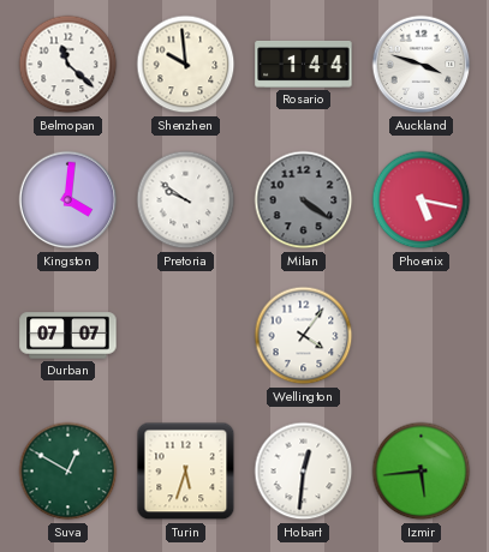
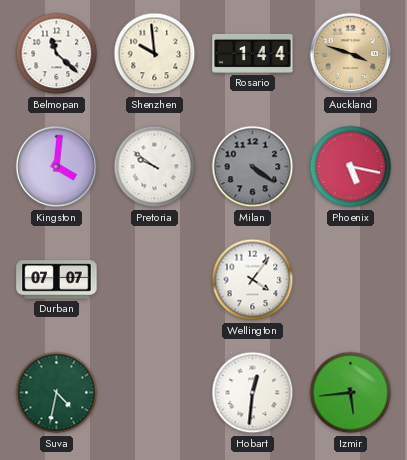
Auckland dial: white -> champagne
Suva: 12:50 -> 4:32
Turin: 5:33 -> none
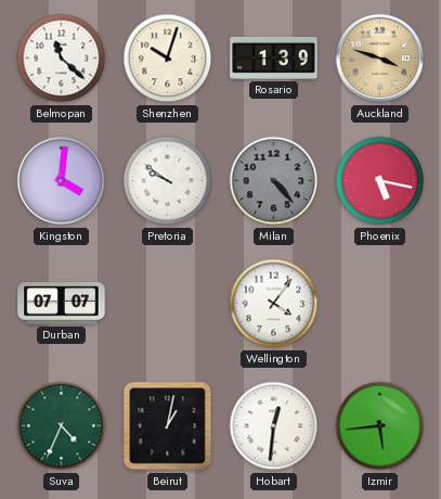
Shenzhen: 9:59 -> 10:03
Rosario: 1:44 -> 1:39
Milan: 4:21 -> 4:23
Suva: 4:32 -> 4:34
Beirut: none -> 1:02
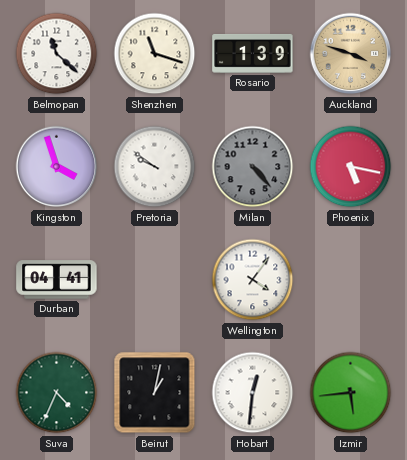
Shenzhen: 10:03 -> 11:18
Kingston: 4:01 -> 3:57
Durban: 07:07 -> 04:41
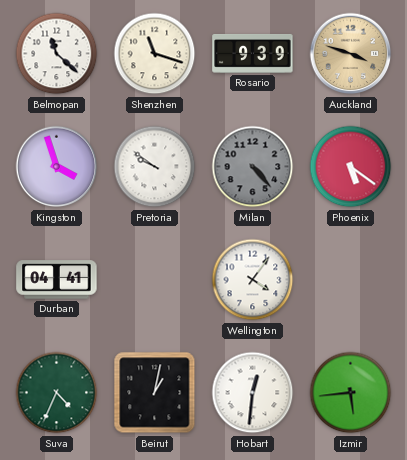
Rosario: 1:39 -> 9:39
Phoenix: 5:17 -> 5:21
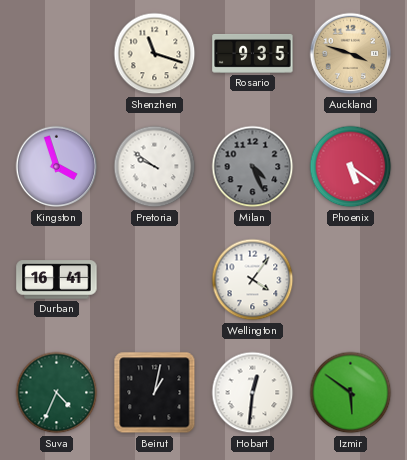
Belmopan: 11:22 -> none
Rosario: 9:39 -> 9:35
Milan: 4:23 -> 4:26
Durban: 04:41 -> 16:41
Izmir: 5:44 -> 5:51
